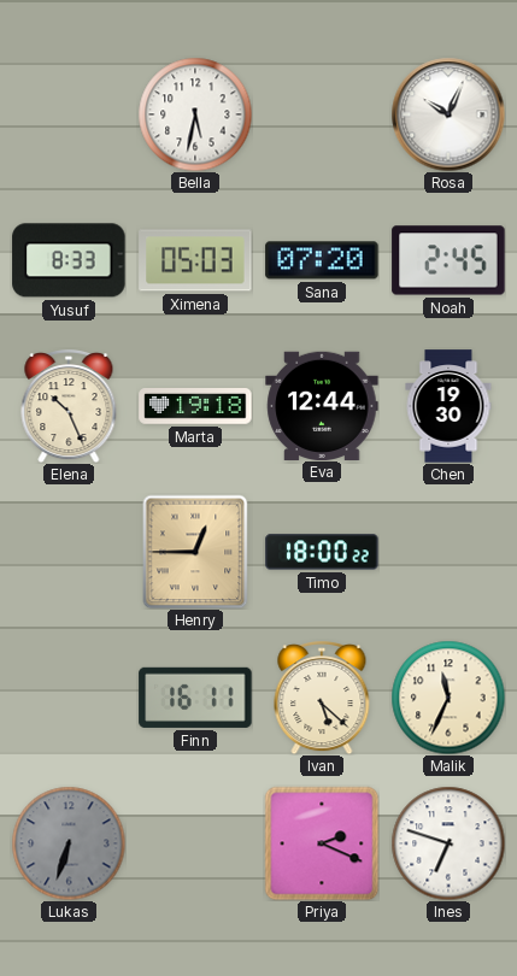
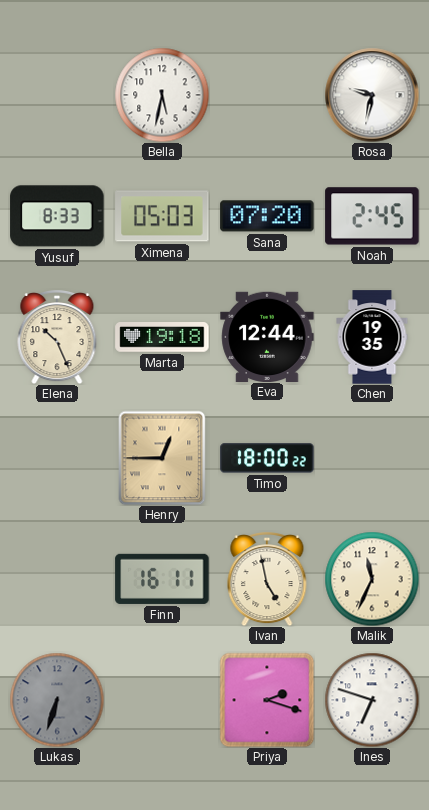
Rosa: 10:04 -> 9:32
Chen: 19:30 -> 19:35
Ivan: 5:22 -> 4:58
Priya: 2:19 -> 2:18
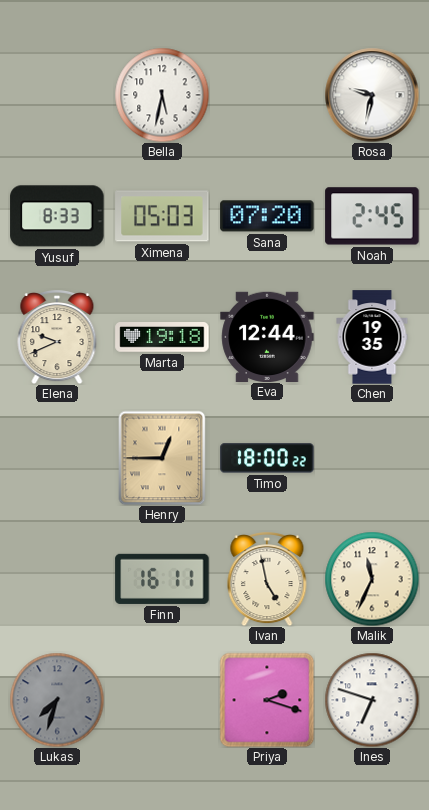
Elena: 10:26 -> 9:41
Lukas: 6:33 -> 7:33
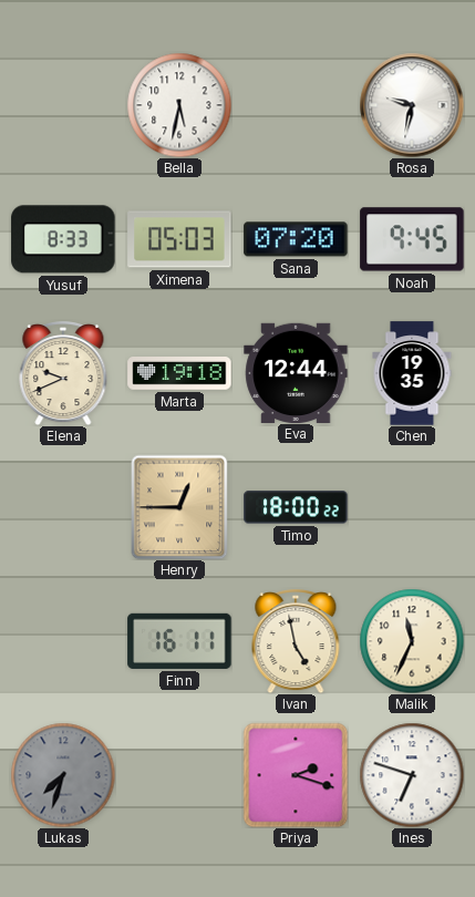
Noah: 2:45 -> 9:45
